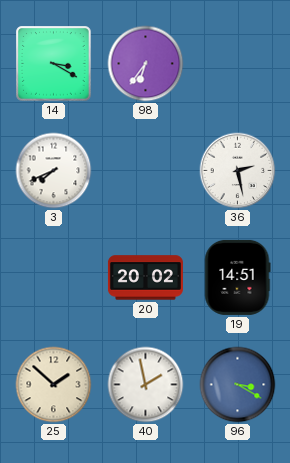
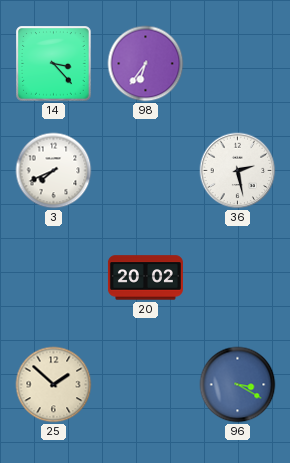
14: 3:20 -> 3:23
19: 14:51 -> none
40: 1:58 -> none
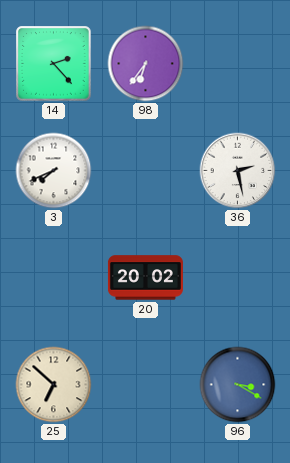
14: 3:23 -> 2:23
25: 1:52 -> 6:52
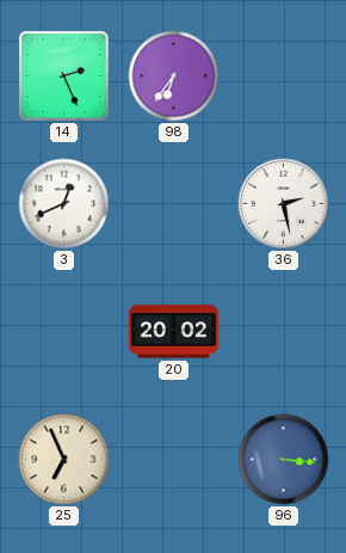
14: 2:23 -> 2:26
3: 7:41 -> 12:41
25: 6:52 -> 6:56
96: 3:20 -> 3:16
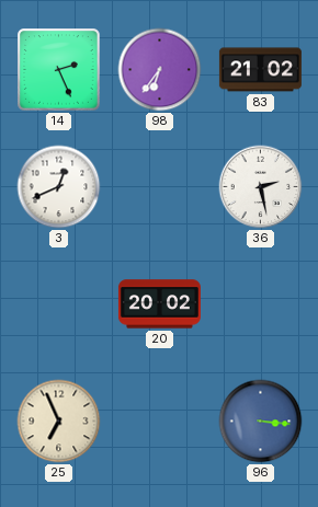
83: none -> 21:02
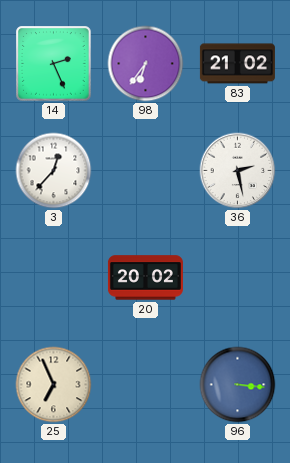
3: 12:41 -> 12:37
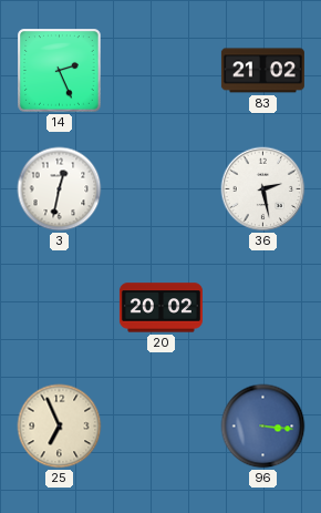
98: 6:36 -> none
3: 12:37 -> 12:32
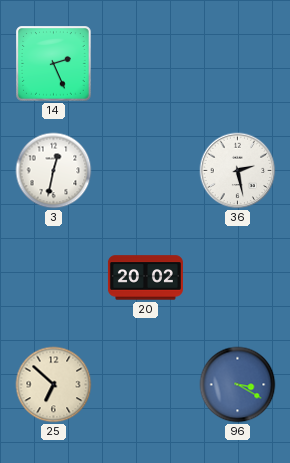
83: 21:02 -> none
25: 6:56 -> 6:52
96: 3:16 -> 3:20
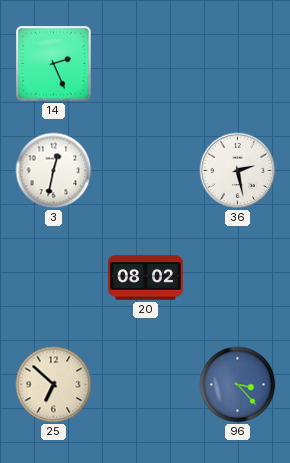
20: 20:02 -> 08:02
96: 3:20 -> 3:23
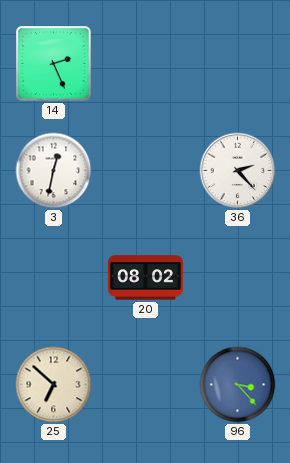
36: 2:28 -> 2:23
